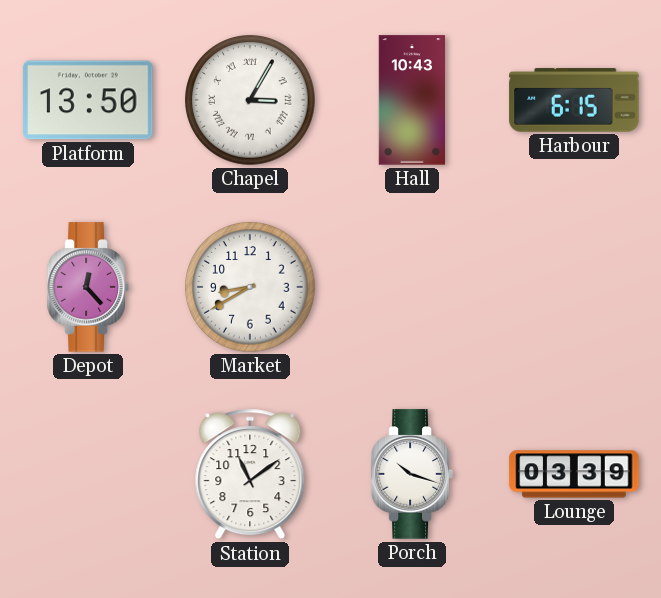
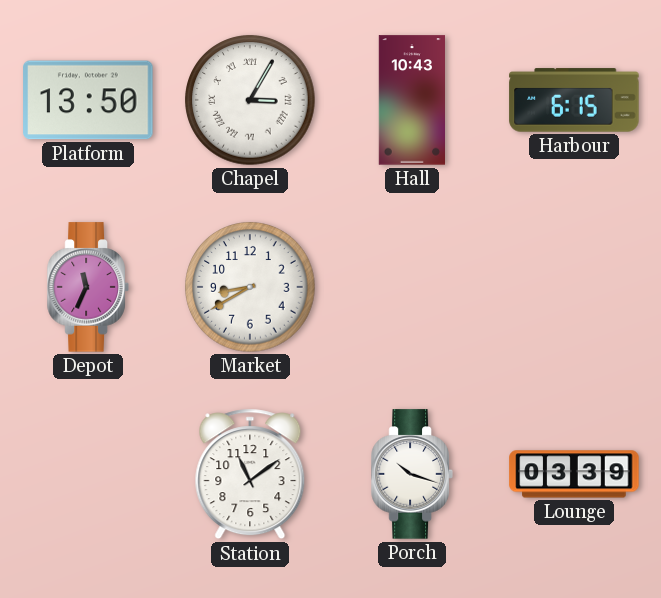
Depot: 12:23 -> 11:34
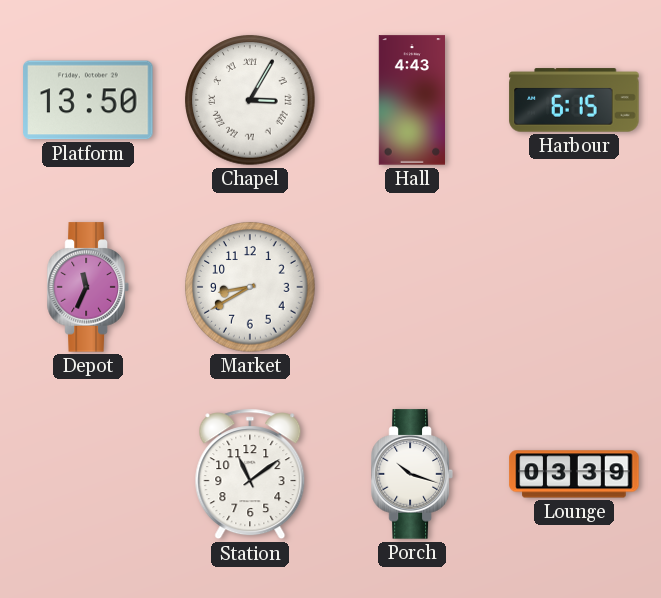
Hall: 10:43 -> 4:43
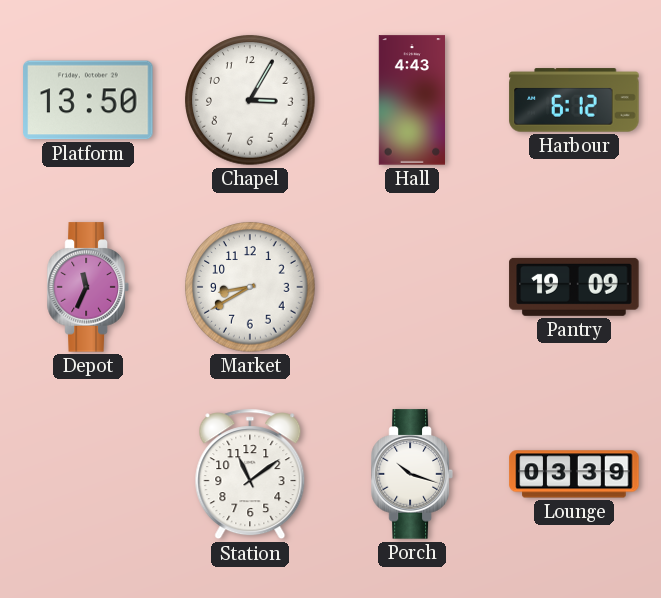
Chapel numerals: Roman -> Arabic
Harbour: 6:15 -> 6:12
Pantry: none -> 19:09
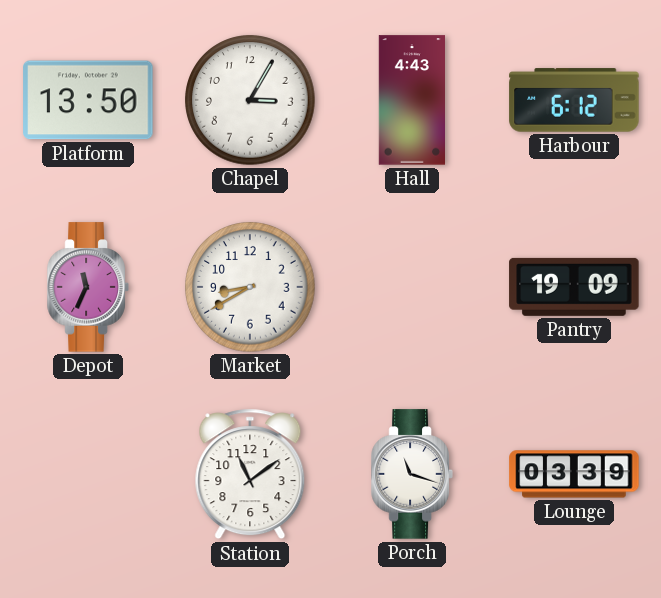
Porch: 10:18 -> 11:18
